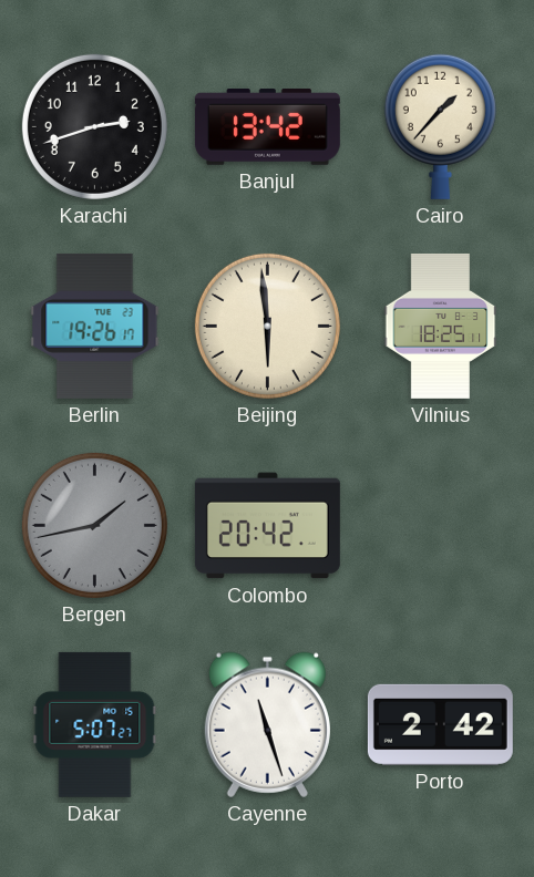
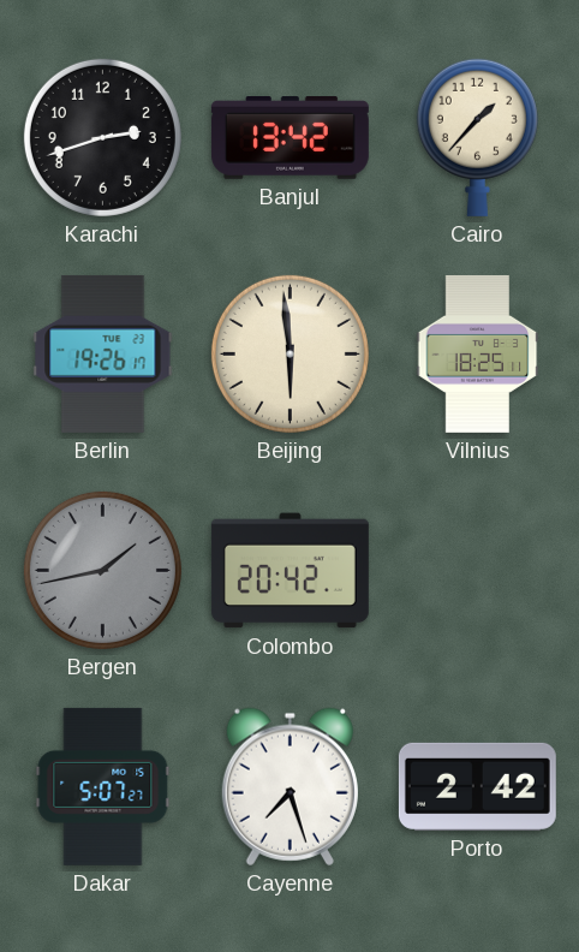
Cayenne: 11:27 -> 7:27
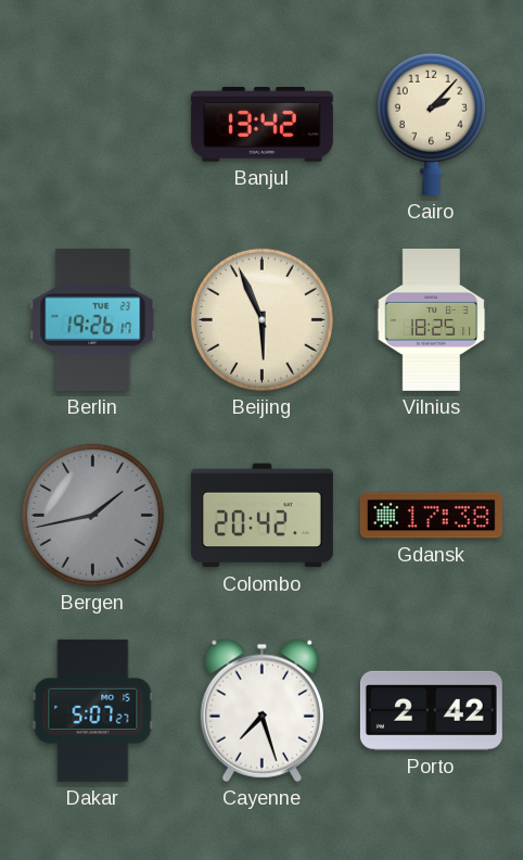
Karachi: 2:42 -> none
Cairo: 1:37 -> 2:07
Beijing: 5:59 -> 5:56
Gdansk: none -> 17:38
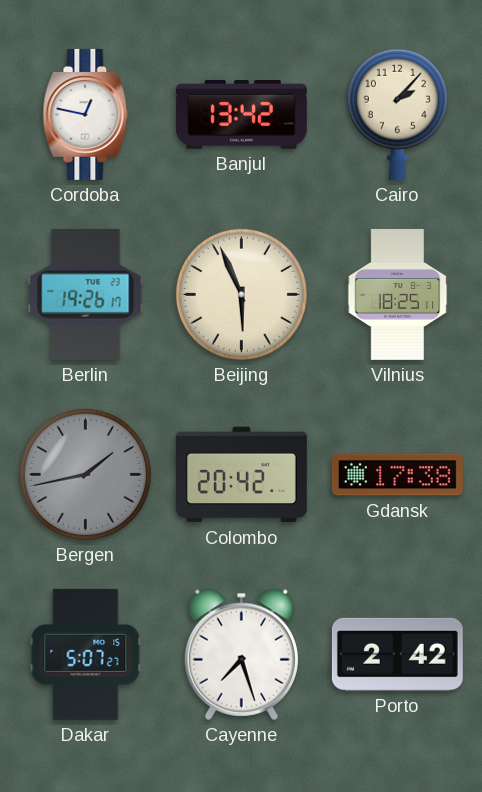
Cordoba: none -> 12:47
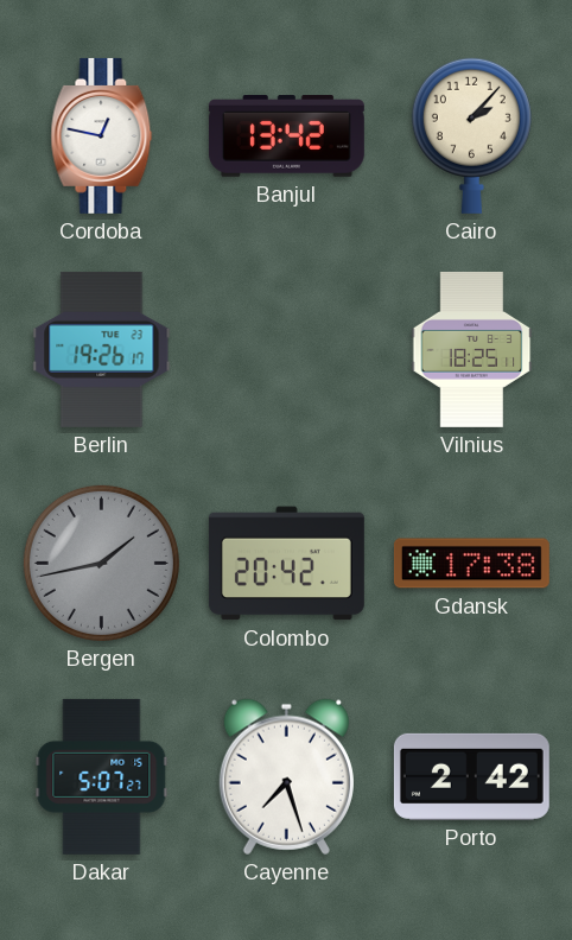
Beijing: 5:56 -> none
